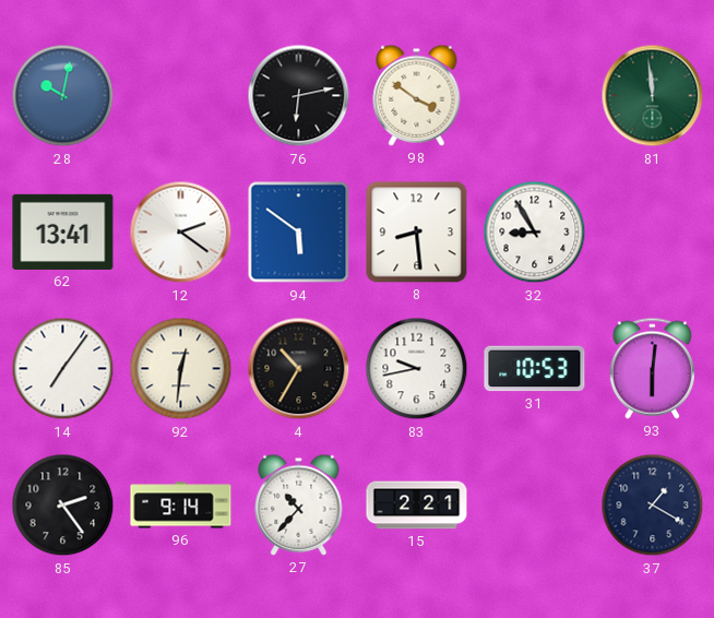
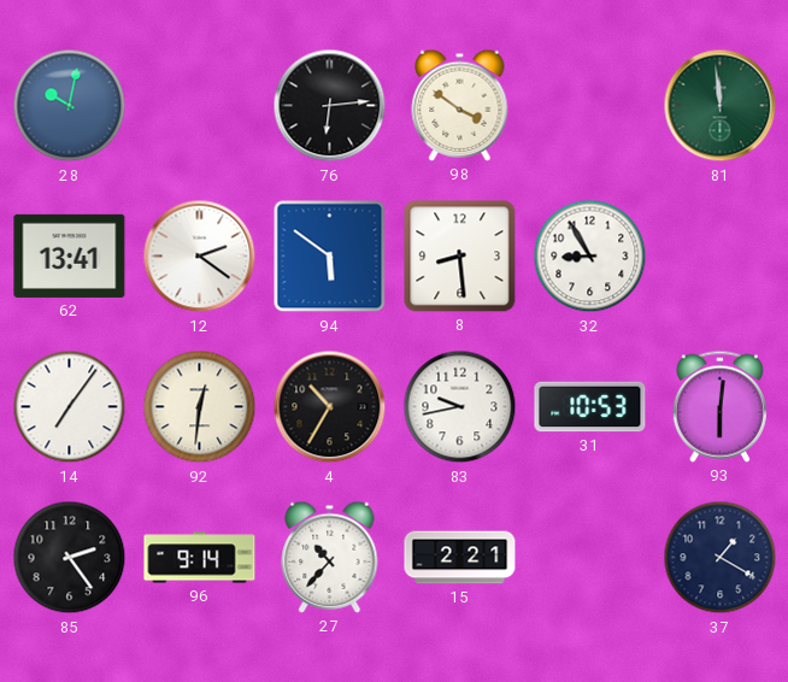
76: 6:13 -> 6:14
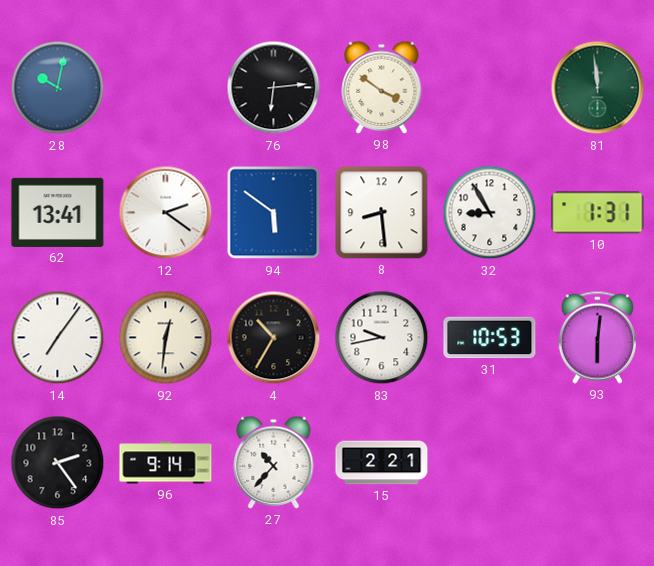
10: none -> 1:31
37: 1:20 -> none
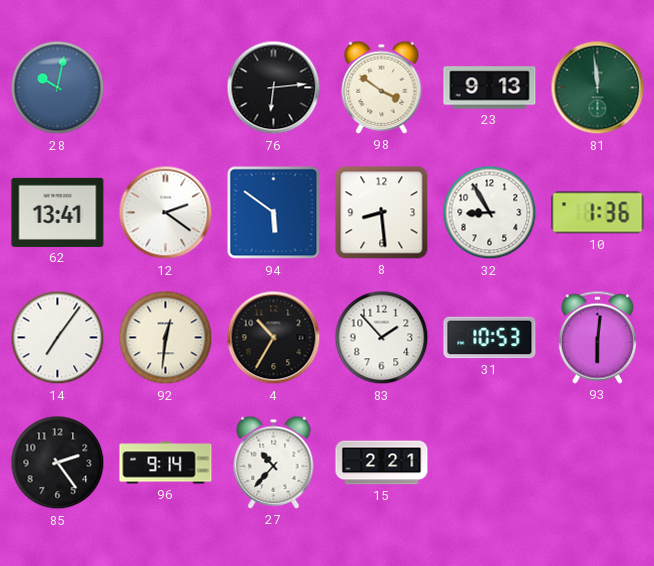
23: none -> 9:13
10: 1:31 -> 1:36
83: 9:43 -> 1:53
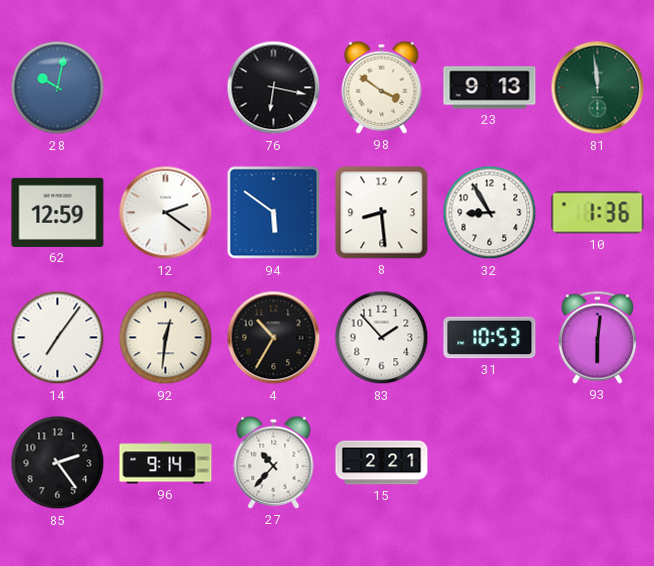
76: 6:14 -> 6:17
62: 13:41 -> 12:59
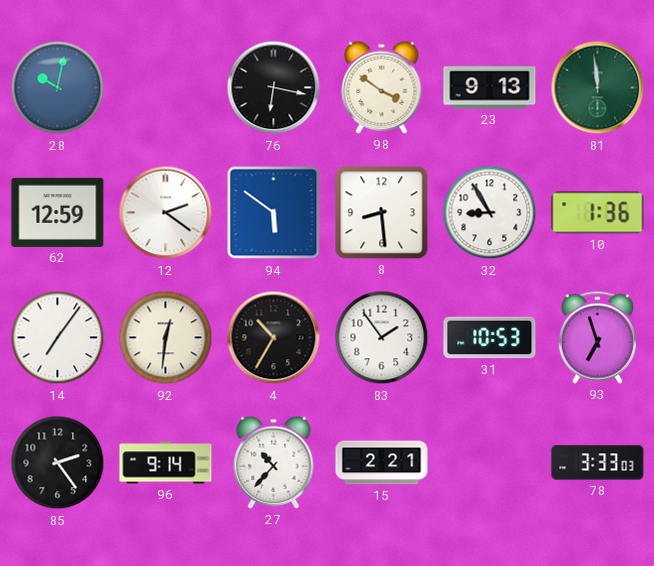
83: 1:53 -> 1:54
93: 6:01 -> 6:57
78: none -> 3:33
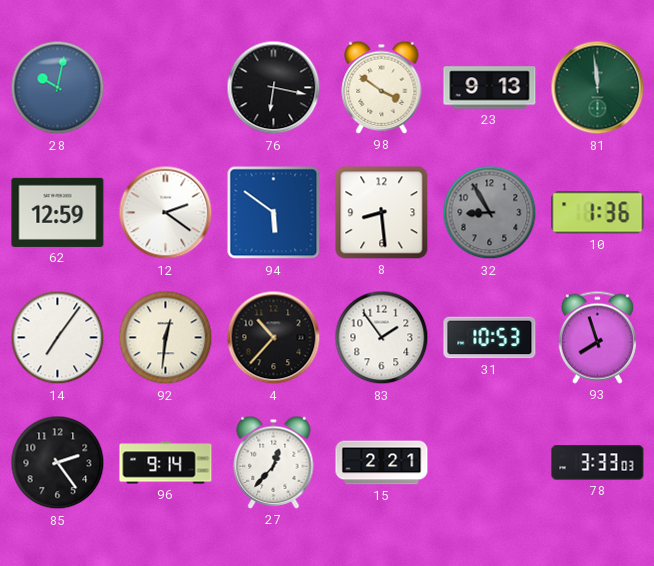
32 dial: white -> grey
4: 10:35 -> 10:37
93: 6:57 -> 7:57
27: 10:37 -> 12:37
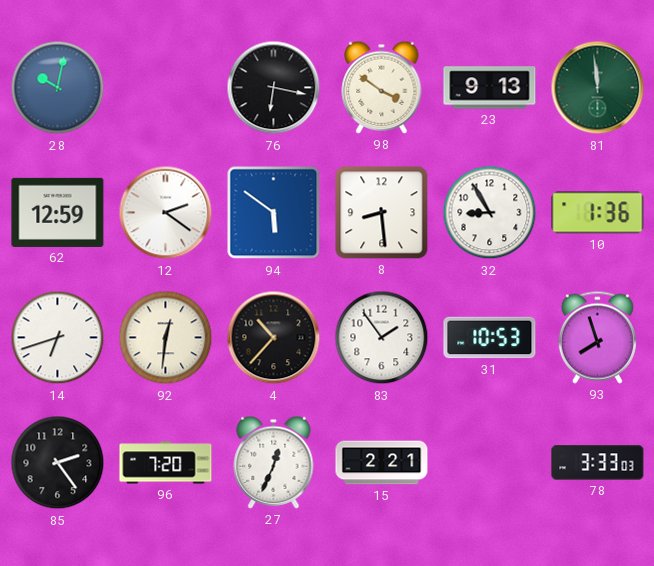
32 dial: grey -> white
14: 7:06 -> 6:42
96: 9:14 -> 7:20
27: 12:37 -> 12:34
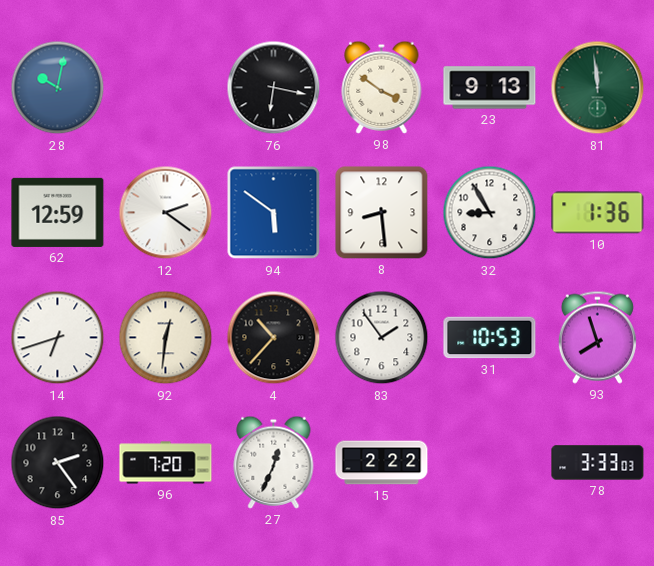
15: 2:21 -> 2:22
